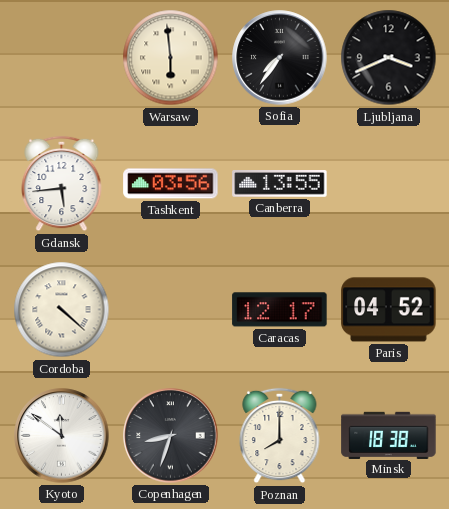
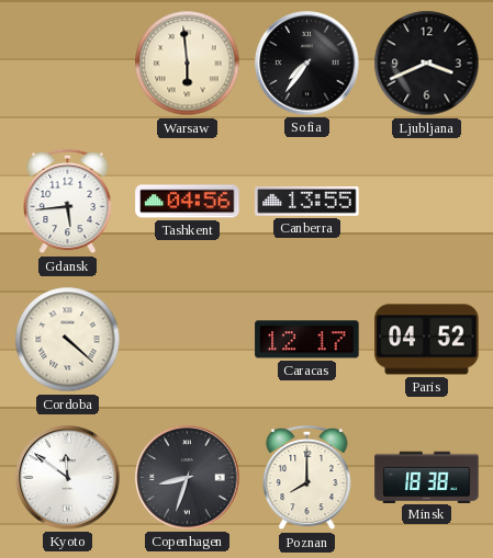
Tashkent: 03:56 -> 04:56
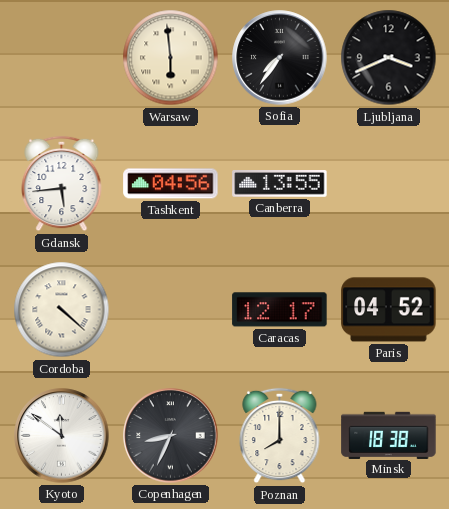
Copenhagen: 8:33 -> 8:34
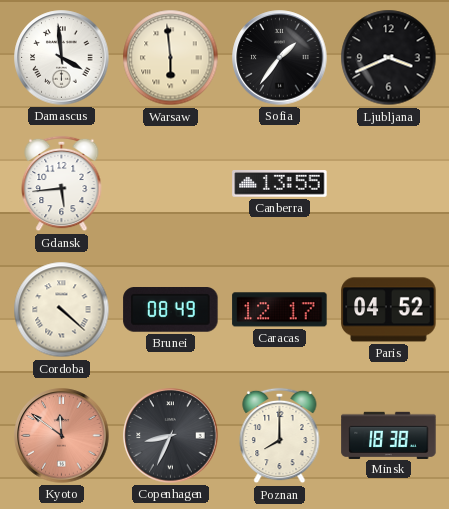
Damascus: none -> 3:59
Sofia: 7:36 -> 1:36
Tashkent: 04:56 -> none
Brunei: none -> 08:49
Kyoto dial: white -> salmon
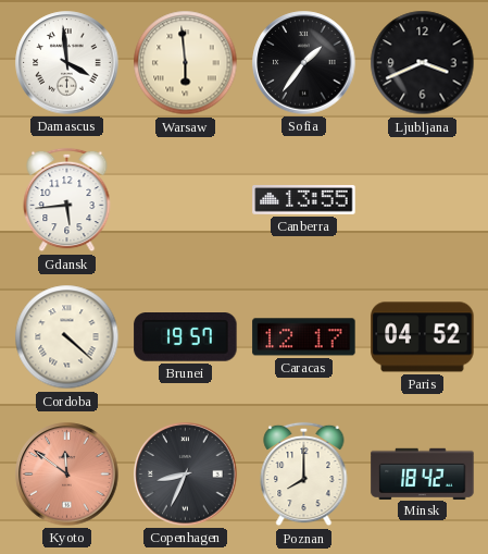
Brunei: 08:49 -> 19:57
Minsk: 18:38 -> 18:42
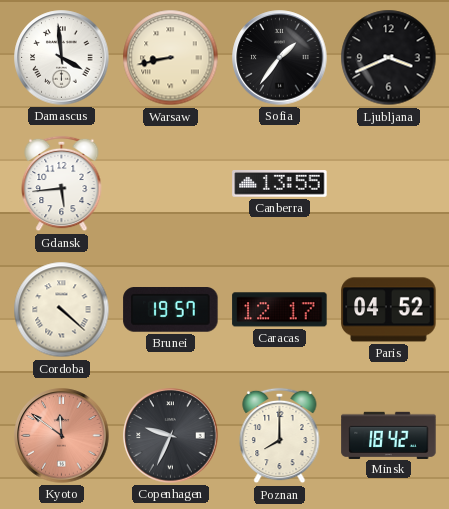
Warsaw: 5:59 -> 8:43
Copenhagen: 8:34 -> 9:34
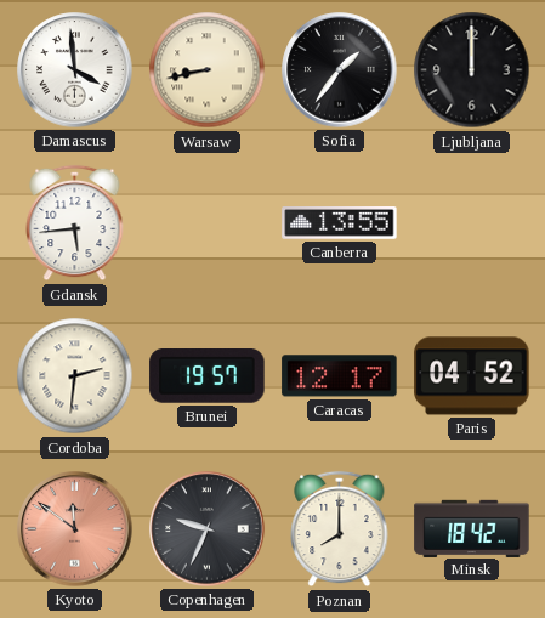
Ljubljana: 3:41 -> 12:00
Cordoba: 4:22 -> 2:31
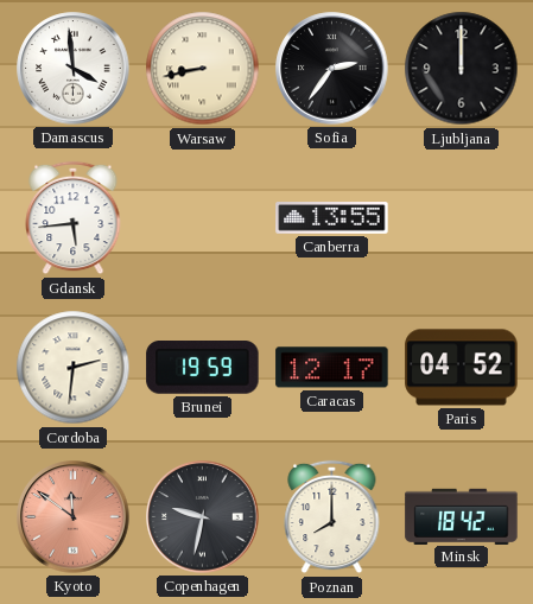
Sofia: 1:36 -> 2:36
Brunei: 19:57 -> 19:59
Copenhagen: 9:34 -> 9:32
